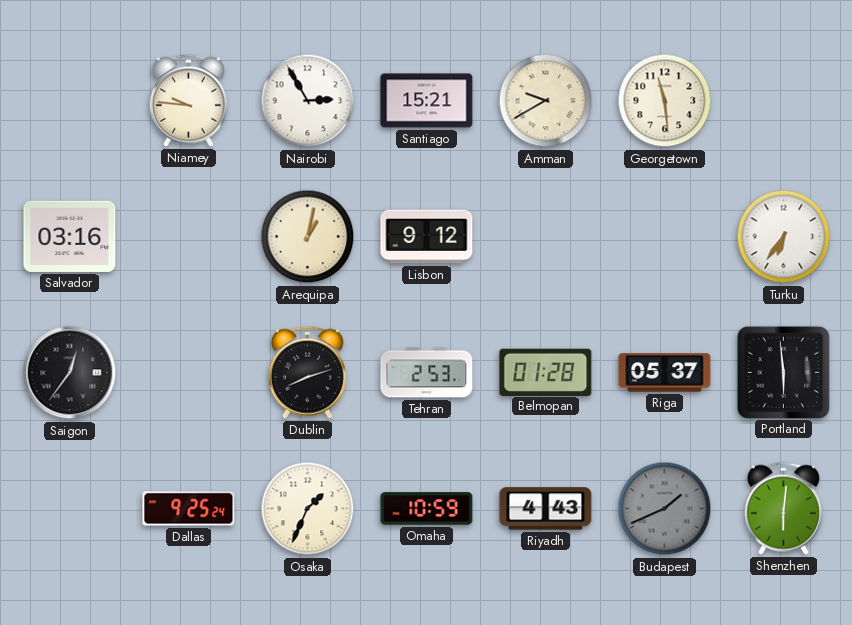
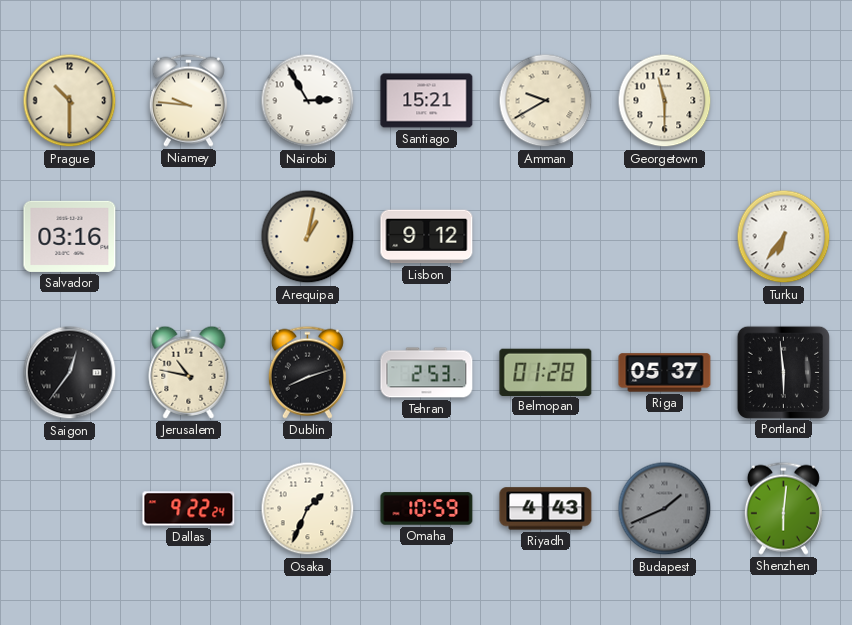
Prague: none -> 10:30
Georgetown: 11:29 -> 11:30
Jerusalem: none -> 10:47
Dallas: 9:25 -> 9:22
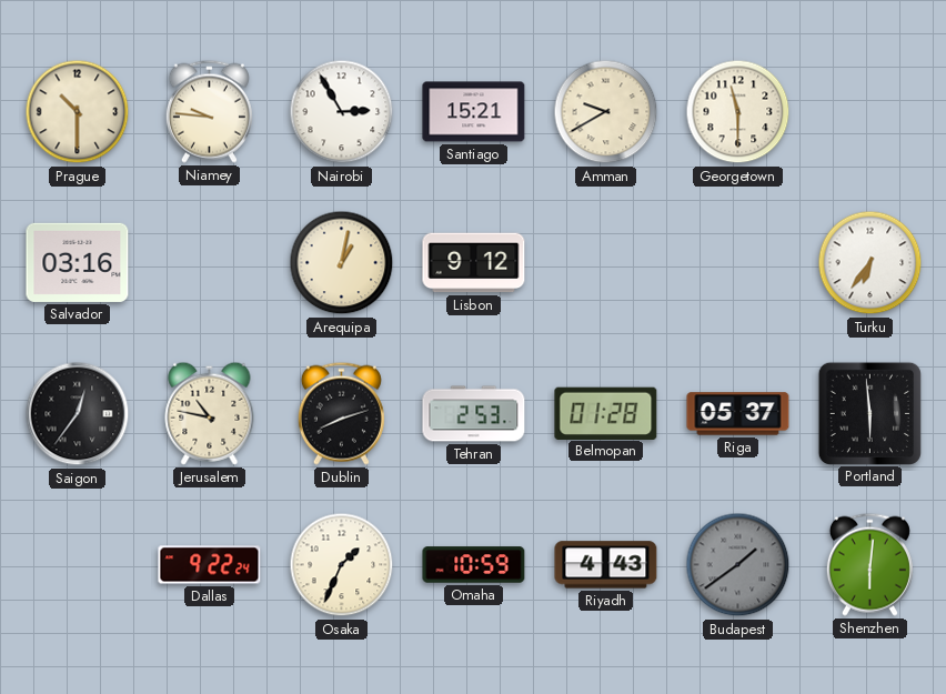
Budapest: 1:41 -> 1:39
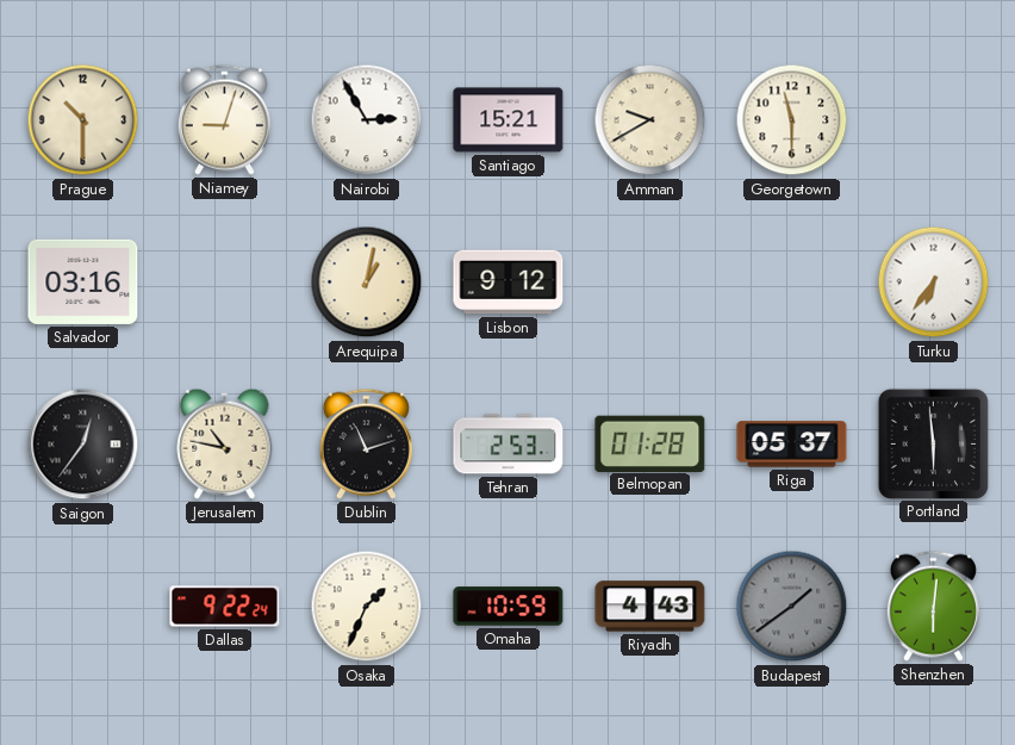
Niamey: 9:46 -> 9:03
Dublin: 8:12 -> 11:12
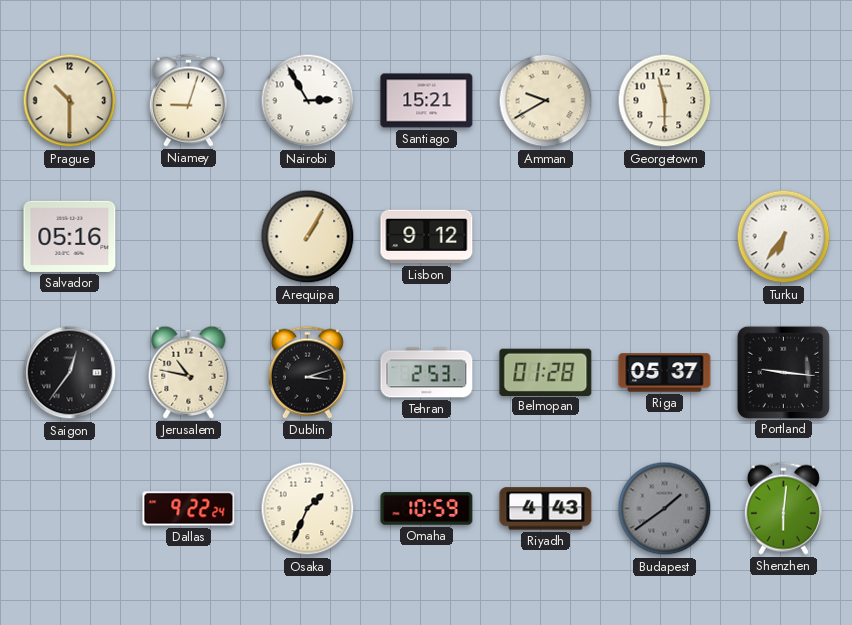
Salvador: 03:16 -> 05:16
Arequipa: 1:02 -> 1:05
Dublin: 11:12 -> 3:12
Portland: 5:59 -> 9:16
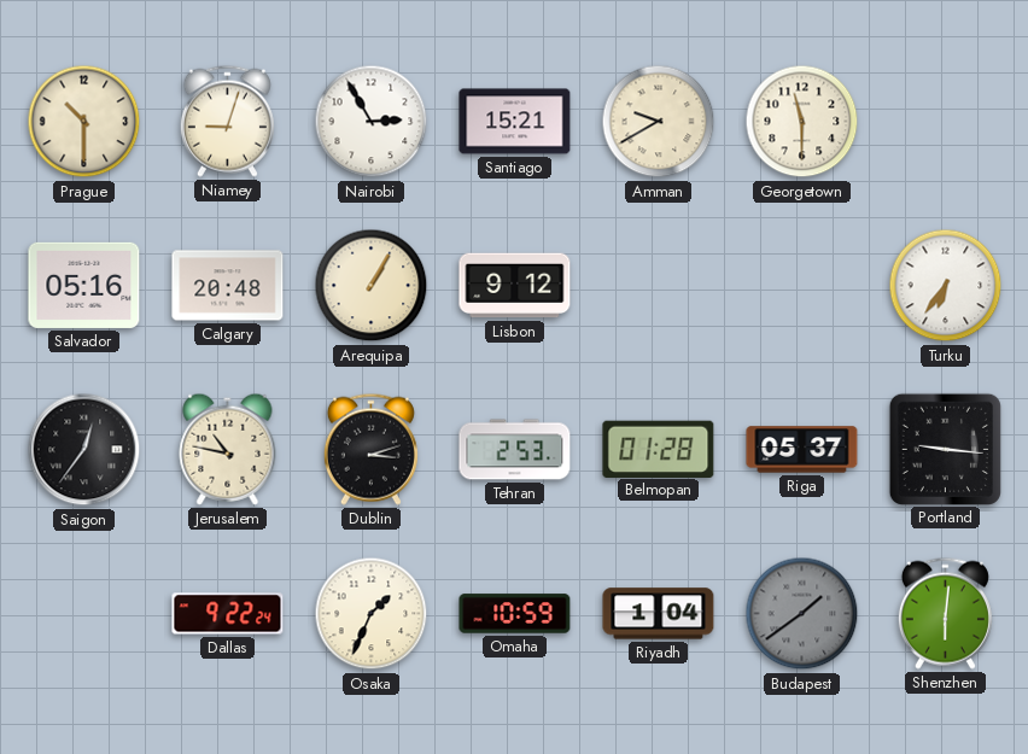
Calgary: none -> 20:48
Riyadh: 4:43 -> 1:04
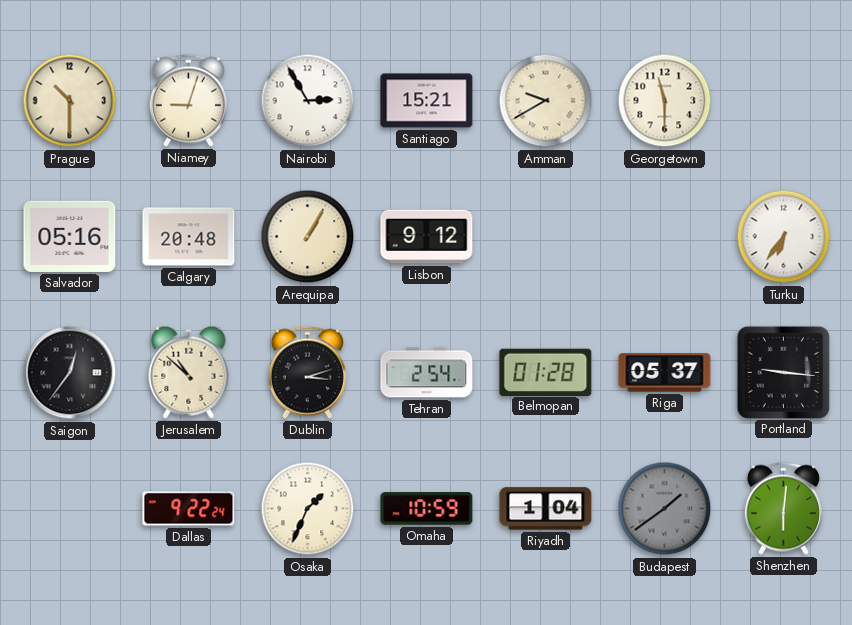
Jerusalem: 10:47 -> 10:52
Tehran: 2:53 -> 2:54
